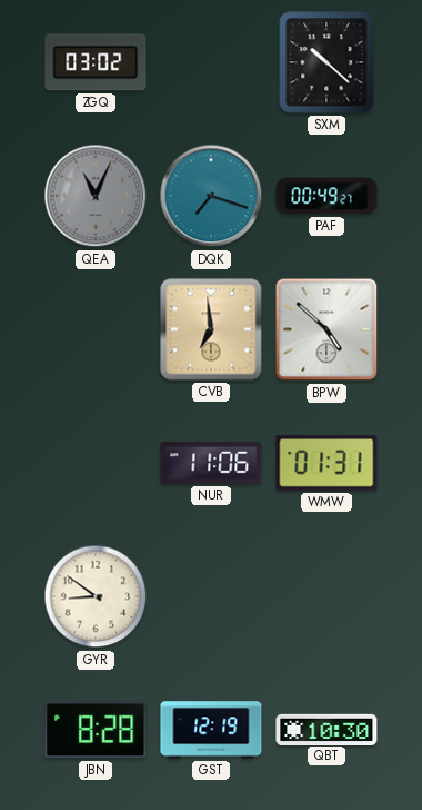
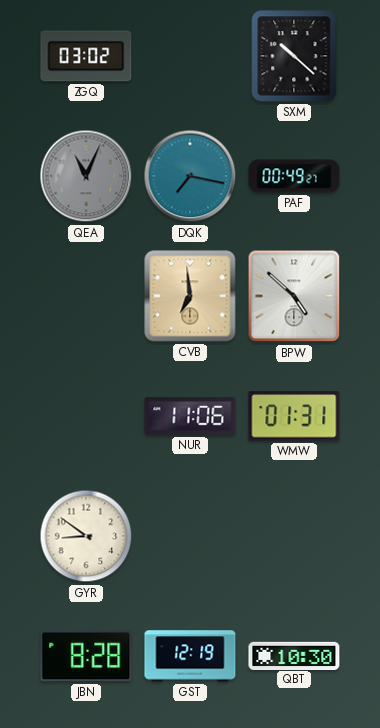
DQK: 7:18 -> 7:17
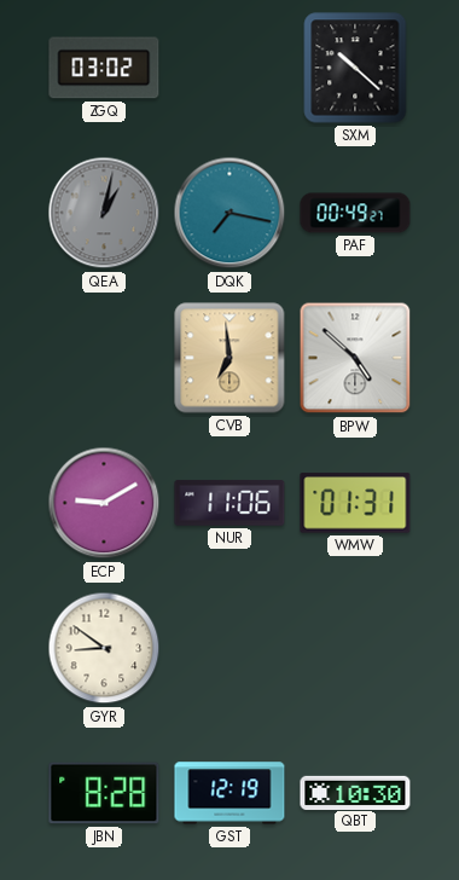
QEA: 11:04 -> 1:02
ECP: none -> 9:10
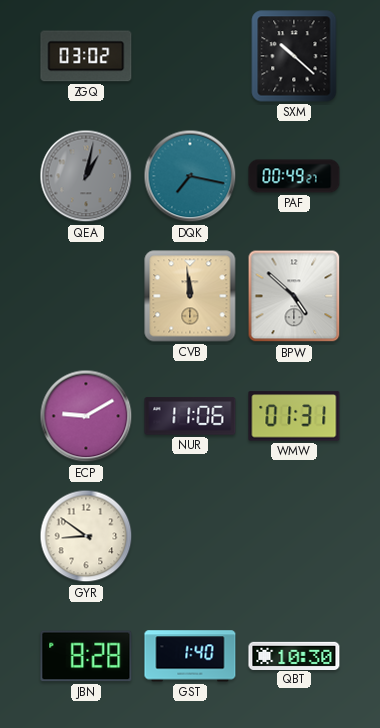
CVB: 6:59 -> 11:59
GST: 12:19 -> 1:40
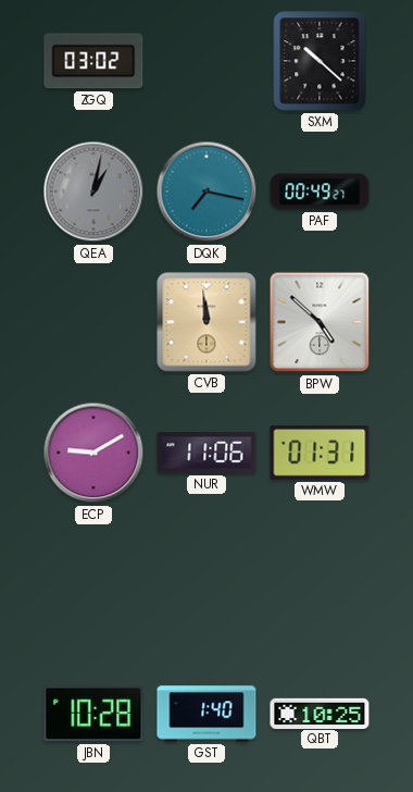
GYR: 8:51 -> none
JBN: 8:28 -> 10:28
QBT: 10:30 -> 10:25
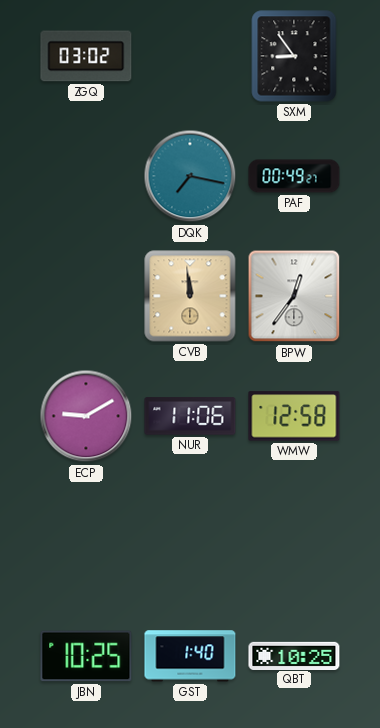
SXM: 10:22 -> 8:54
QEA: 1:02 -> none
BPW: 4:52 -> 12:36
WMW: 01:31 -> 12:58
JBN: 10:28 -> 10:25
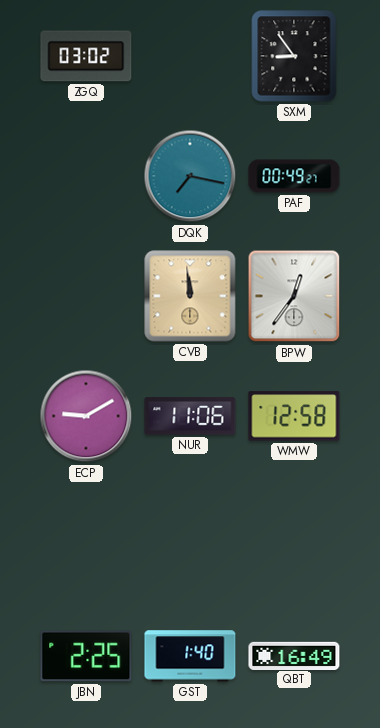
JBN: 10:25 -> 2:25
QBT: 10:25 -> 16:49
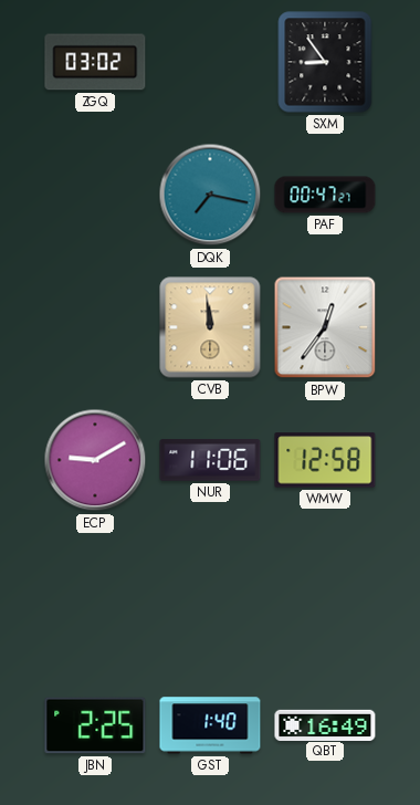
PAF: 00:49 -> 00:47
